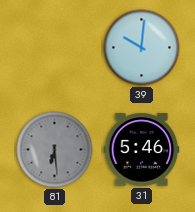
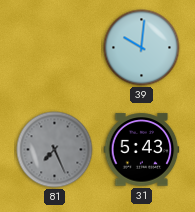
81: 6:29 -> 7:26
31: 5:46 -> 5:43
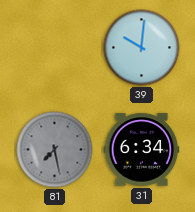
81: 7:26 -> 7:28
31: 5:43 -> 6:34
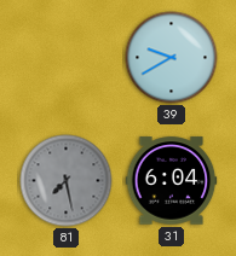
39: 10:01 -> 9:40
31: 6:34 -> 6:04
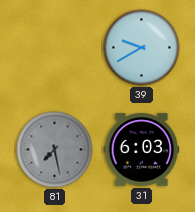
31: 6:04 -> 6:03
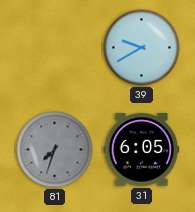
81: 7:28 -> 7:33
31: 6:03 -> 6:05
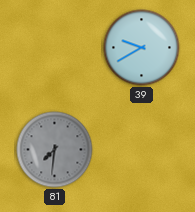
81: 7:33 -> 7:31
31: 6:05 -> none
